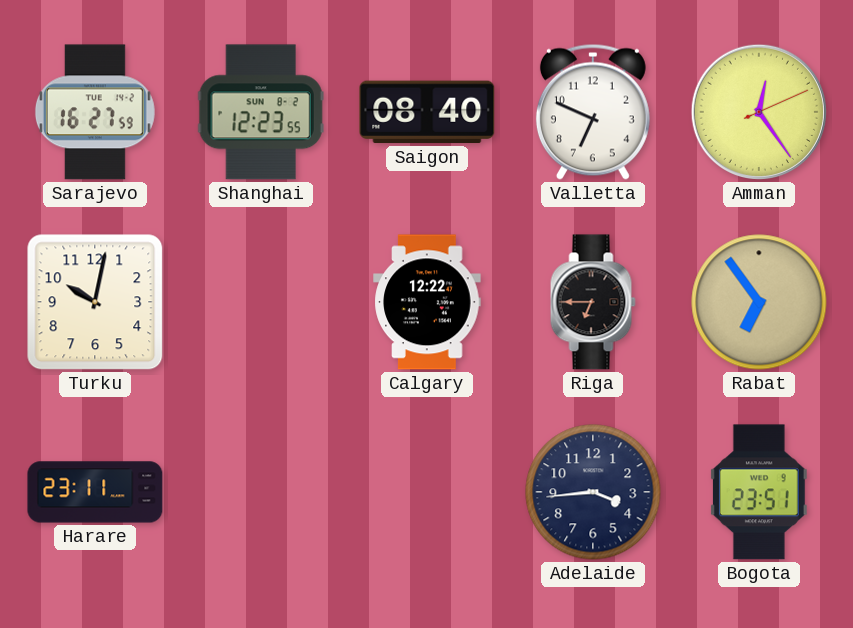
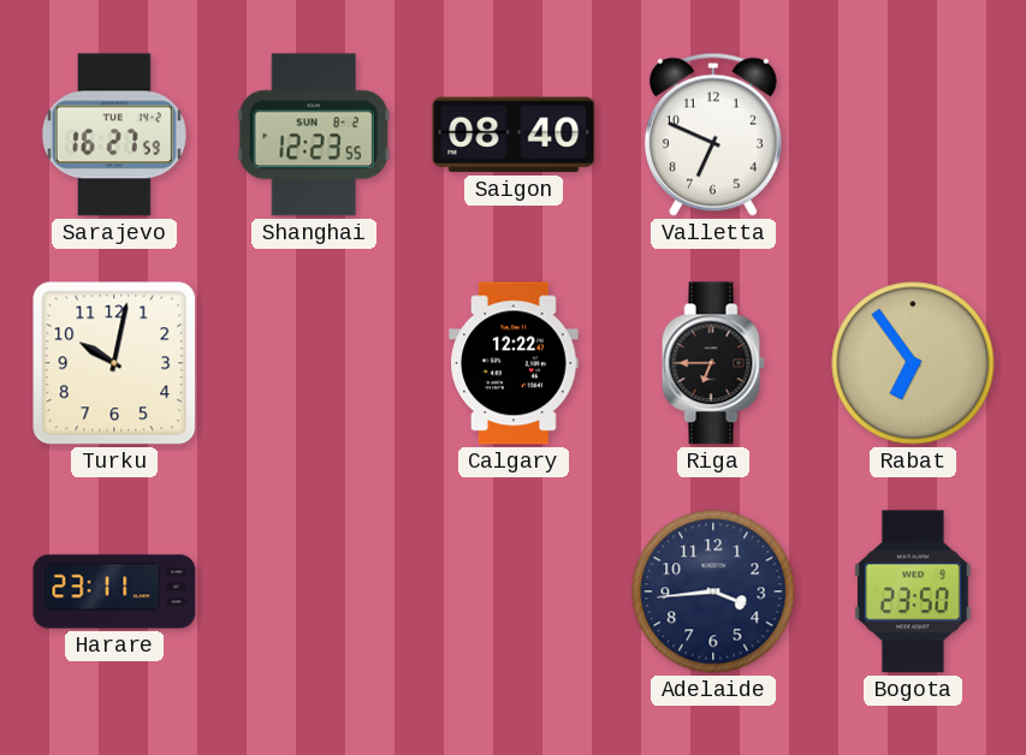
Amman: 12:24 -> none
Bogota: 23:51 -> 23:50
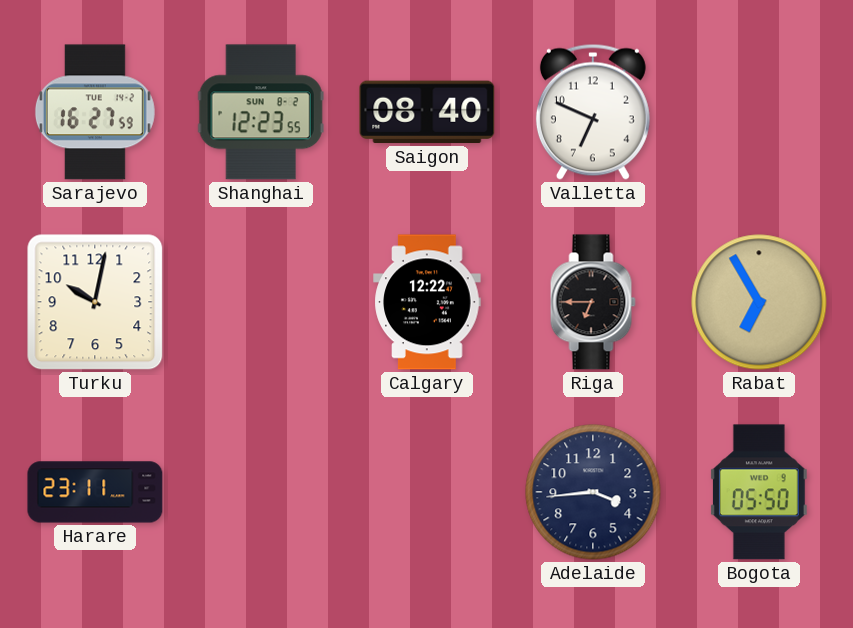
Rabat: 6:54 -> 6:55
Bogota: 23:50 -> 05:50
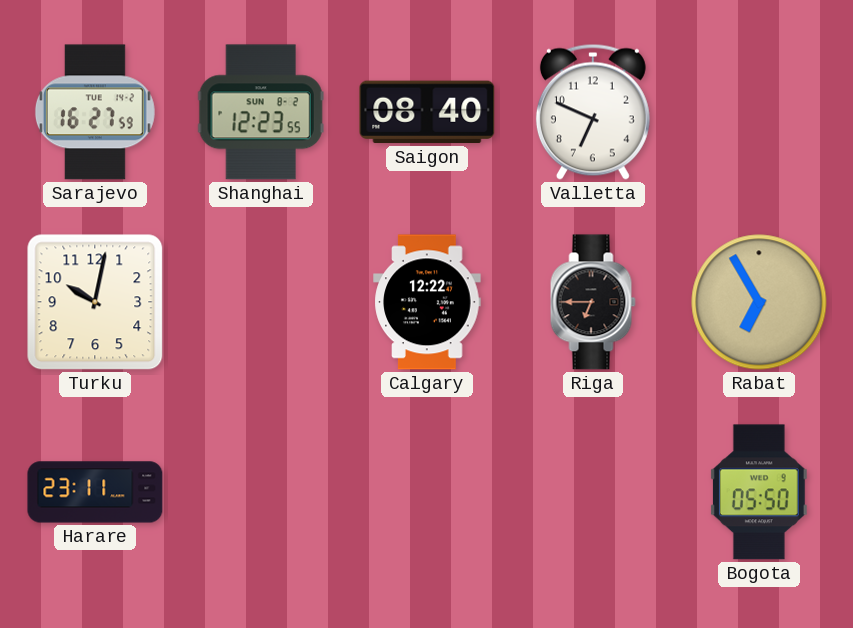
Adelaide: 3:44 -> none
